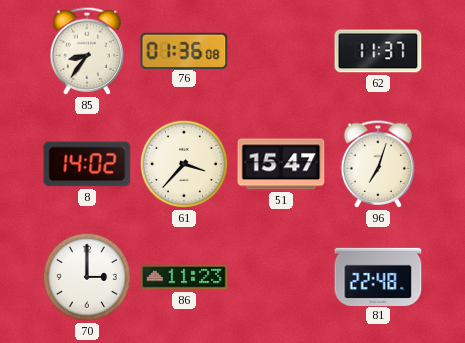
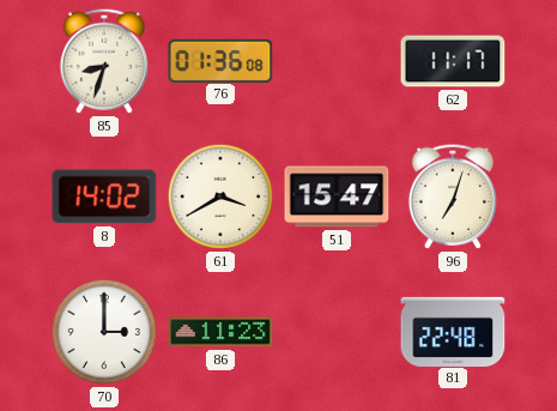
85: 8:36 -> 8:33
62: 11:37 -> 11:17
61: 3:37 -> 3:40
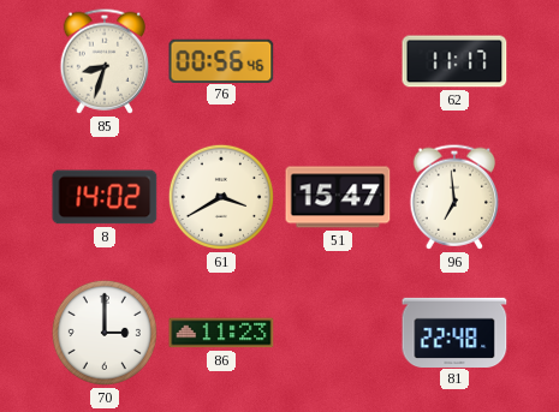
76: 01:36 -> 00:56
96: 7:03 -> 6:59
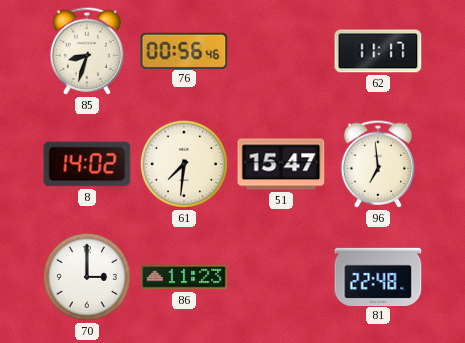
61: 3:40 -> 7:31
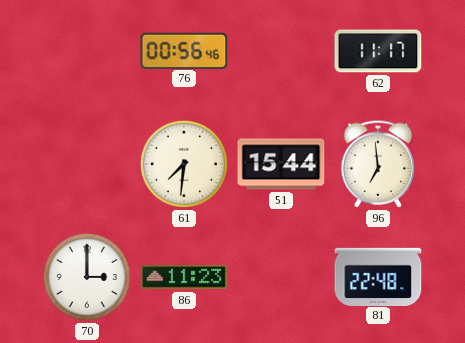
85: 8:33 -> none
8: 14:02 -> none
51: 15:47 -> 15:44
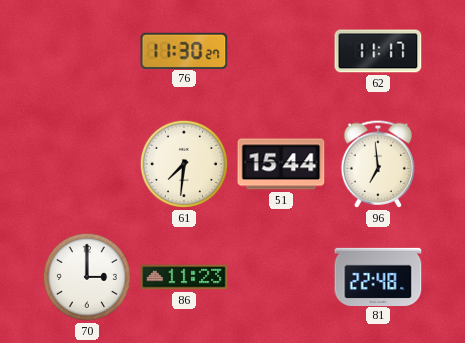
76: 00:56 -> 11:30
